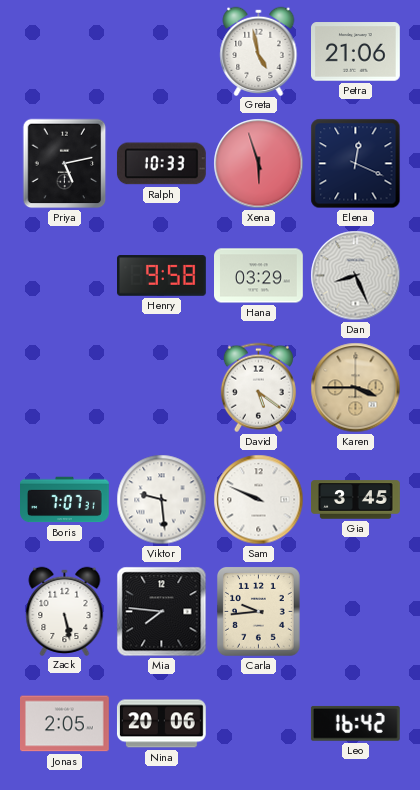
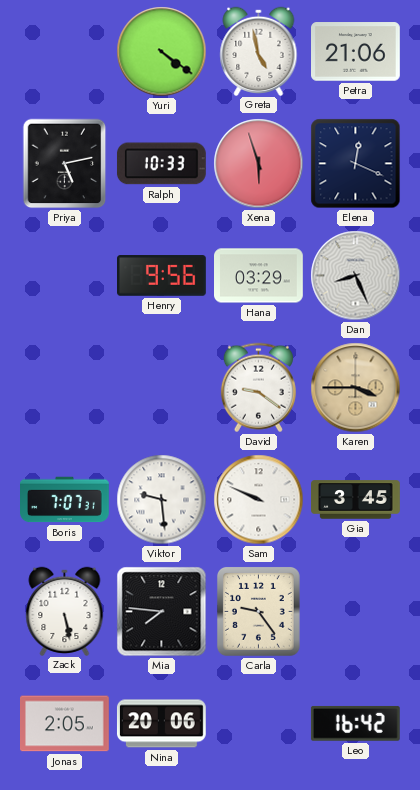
Yuri: none -> 4:21
Henry: 9:58 -> 9:56
David: 5:21 -> 9:21
Carla: 9:44 -> 9:24
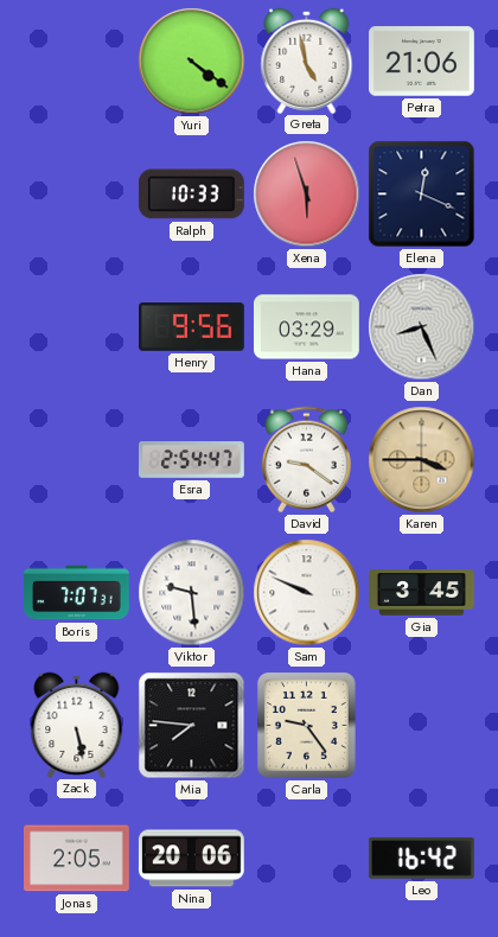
Priya: 5:13 -> none
Esra: none -> 2:54
